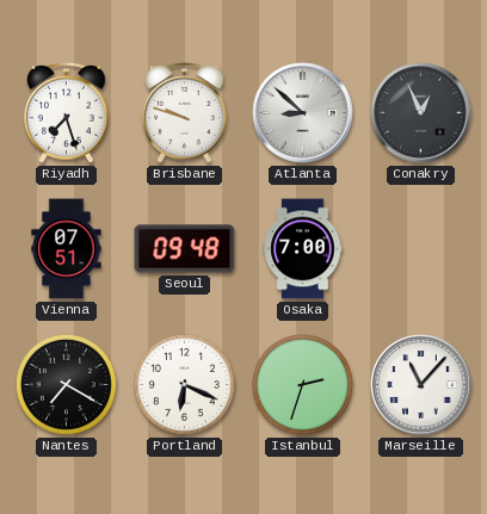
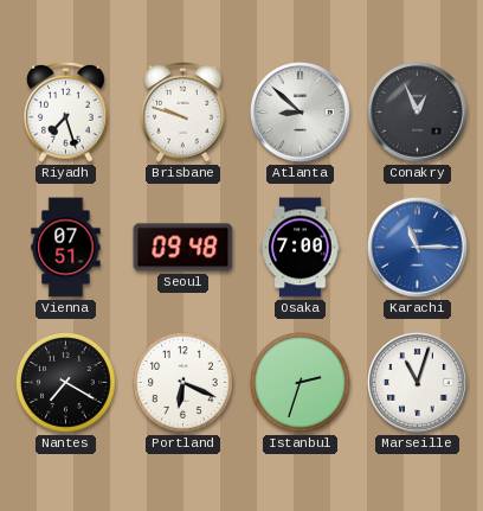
Karachi: none -> 11:15
Marseille: 11:07 -> 11:03
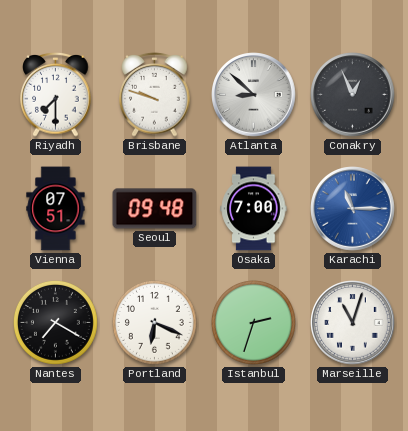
Riyadh: 7:27 -> 7:30
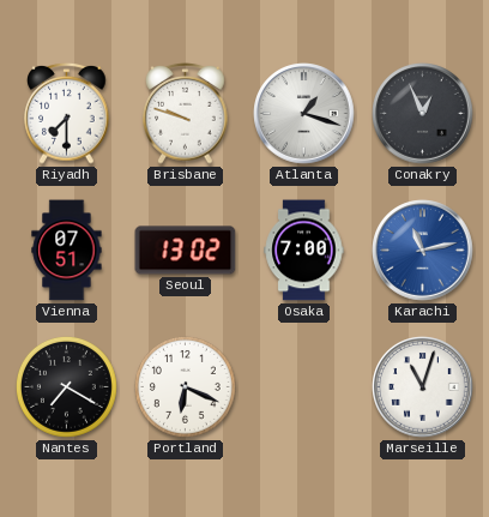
Atlanta: 8:52 -> 1:18
Seoul: 09:48 -> 13:02
Karachi: 11:15 -> 11:13
Istanbul: 2:33 -> none
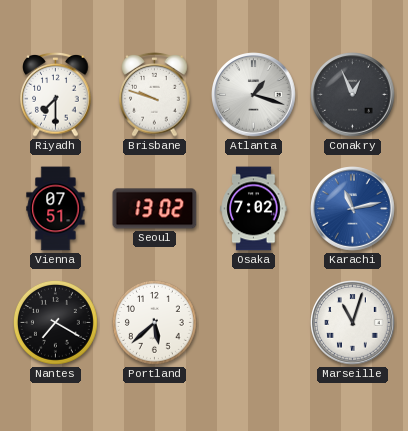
Osaka: 7:00 -> 7:02
Portland: 6:19 -> 5:38
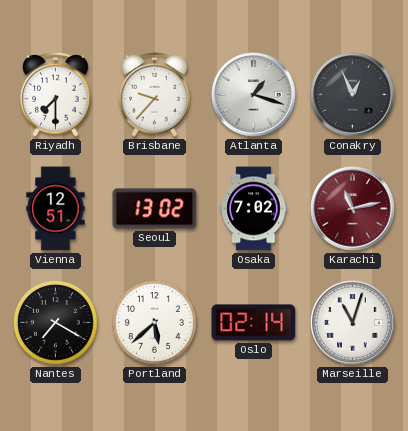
Brisbane: 9:48 -> 9:37
Vienna: 07:51 -> 12:51
Karachi dial: blue -> burgundy
Oslo: none -> 02:14
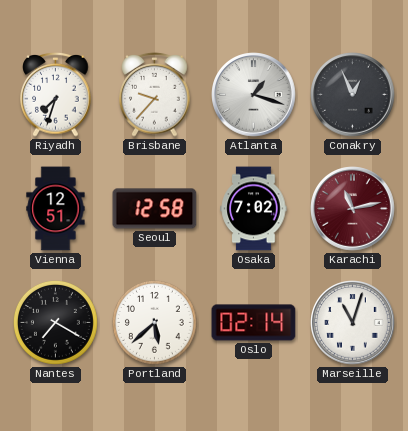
Riyadh: 7:30 -> 7:33
Seoul: 13:02 -> 12:58
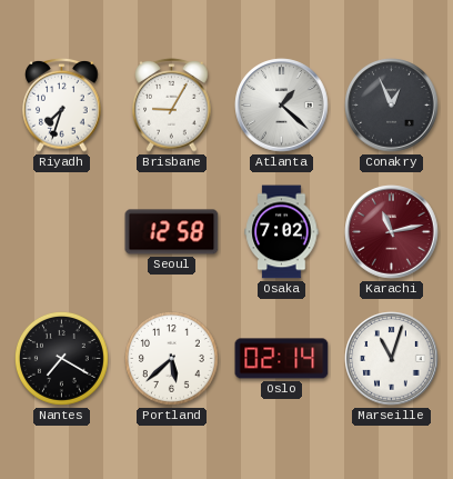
Brisbane: 9:37 -> 9:05
Atlanta: 1:18 -> 1:22
Vienna: 12:51 -> none
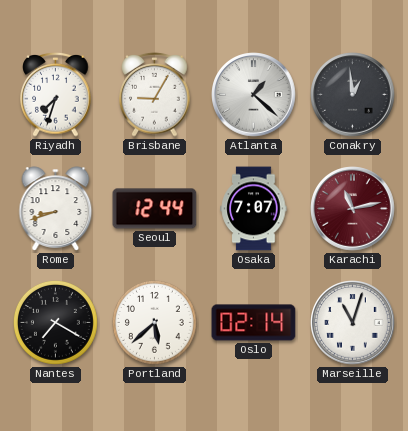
Conakry: 12:56 -> 12:59
Rome: none -> 8:42
Seoul: 12:58 -> 12:44
Osaka: 7:02 -> 7:07
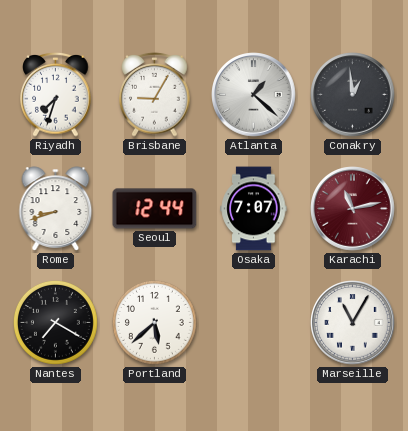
Oslo: 02:14 -> none
Marseille: 11:03 -> 11:05
